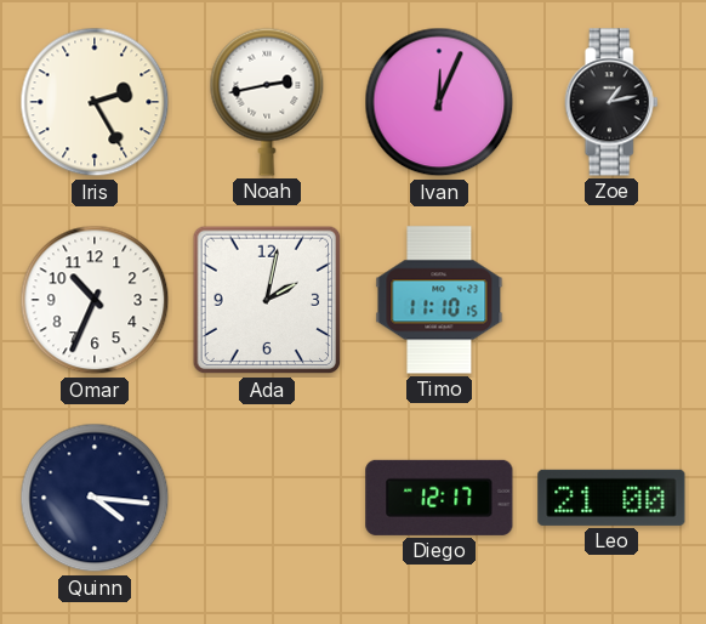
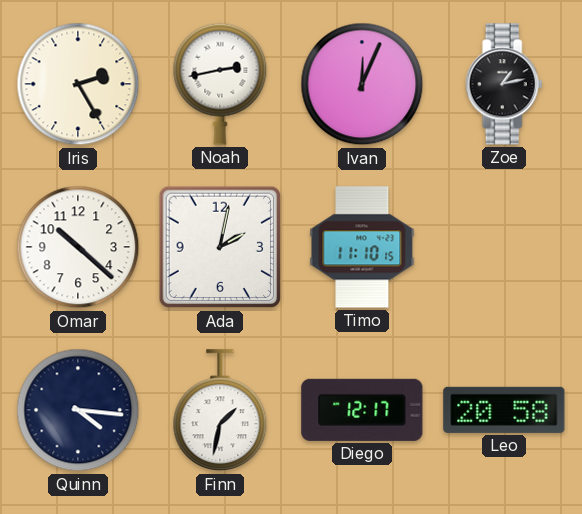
Omar: 10:34 -> 10:22
Finn: none -> 1:32
Leo: 21:00 -> 20:58
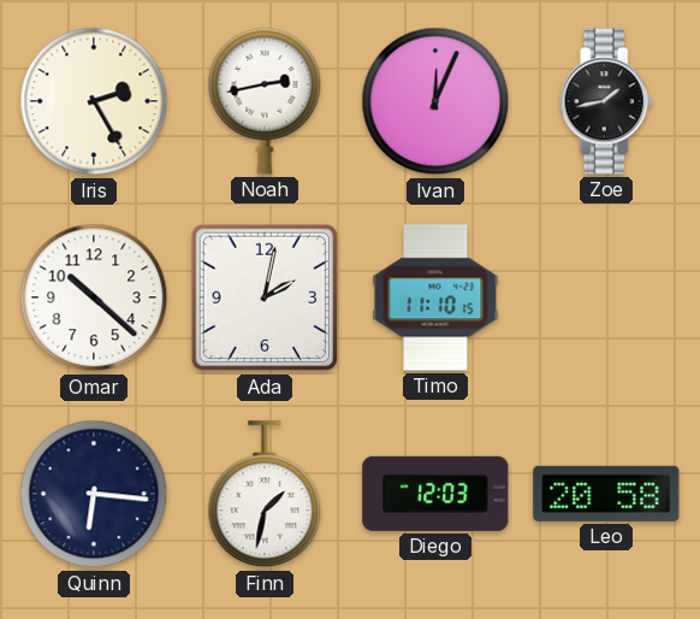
Zoe: 1:13 -> 1:43
Quinn: 4:16 -> 6:16
Diego: 12:17 -> 12:03
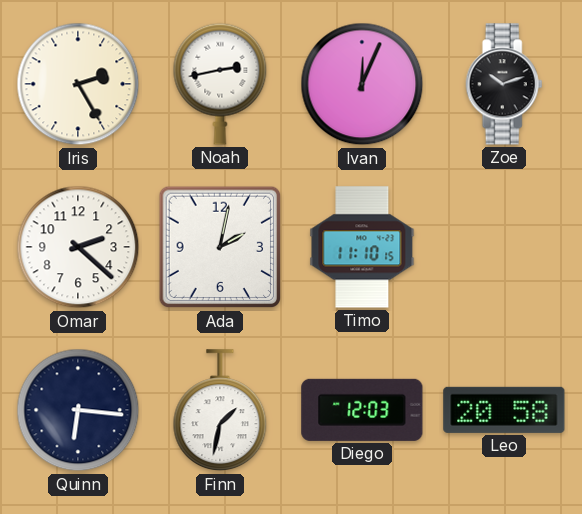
Zoe: 1:43 -> 10:12
Omar: 10:22 -> 2:22
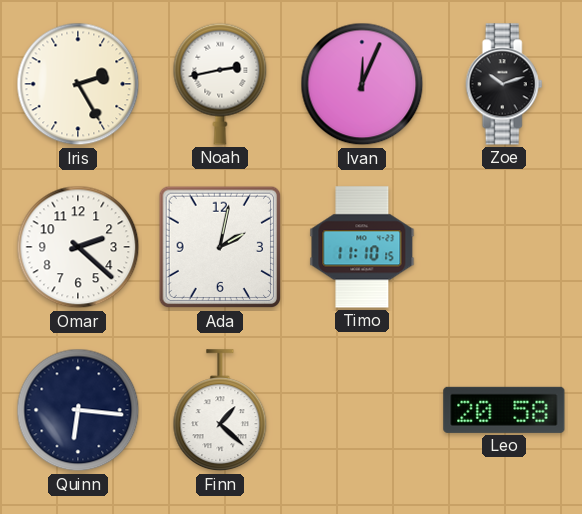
Finn: 1:32 -> 1:22
Diego: 12:03 -> none
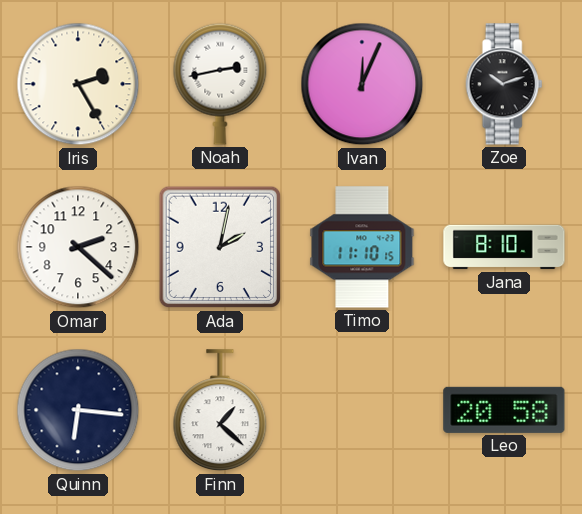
Jana: none -> 8:10
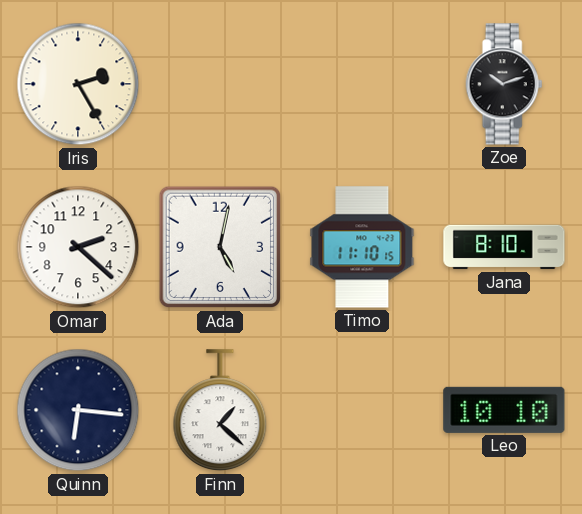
Noah: 2:43 -> none
Ivan: 12:04 -> none
Ada: 2:02 -> 5:02
Leo: 20:58 -> 10:10
